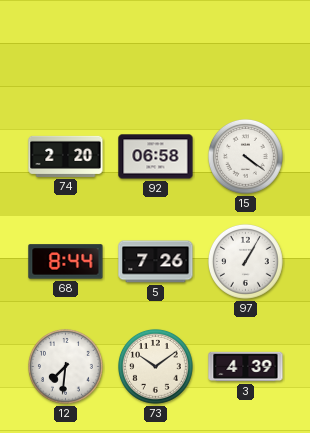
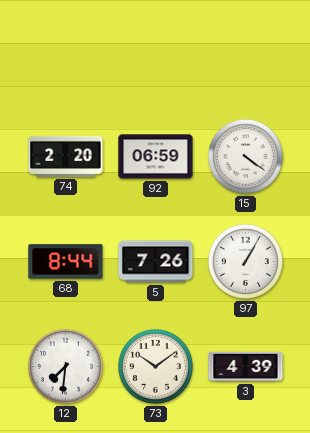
92: 06:58 -> 06:59
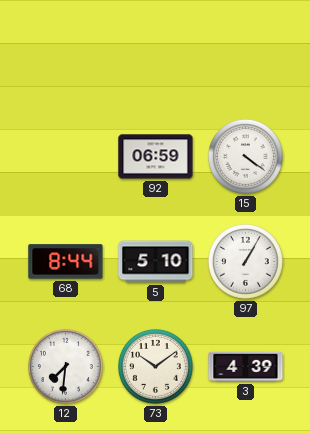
74: 2:20 -> none
5: 7:26 -> 5:10
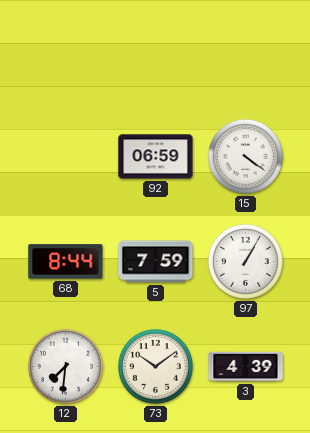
5: 5:10 -> 7:59
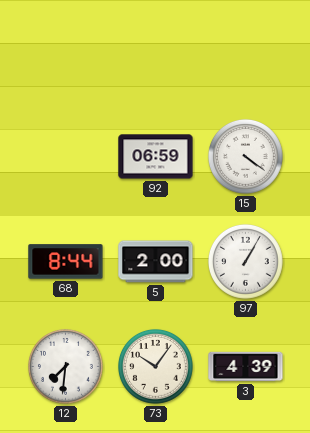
5: 7:59 -> 2:00
73: 10:09 -> 10:06
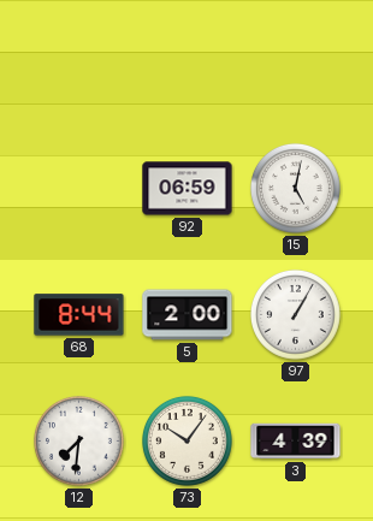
15: 4:21 -> 5:02
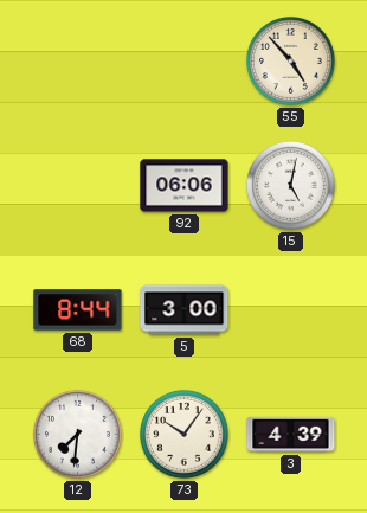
55: none -> 4:53
92: 06:59 -> 06:06
5: 2:00 -> 3:00
97: 1:05 -> none
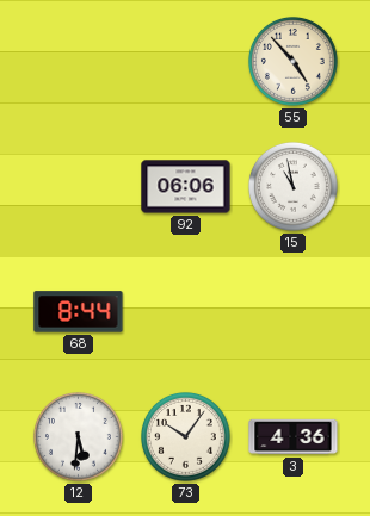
15: 5:02 -> 10:58
5: 3:00 -> none
12: 7:31 -> 5:31
3: 4:39 -> 4:36
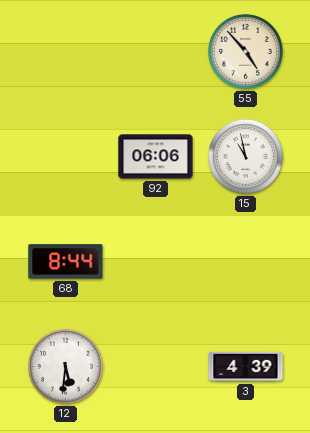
73: 10:06 -> none
3: 4:36 -> 4:39
